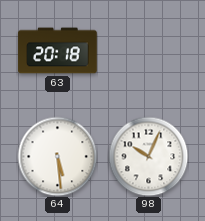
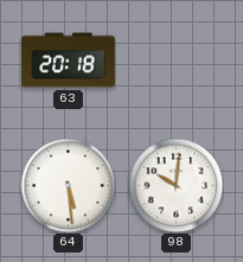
98: 10:04 -> 10:01
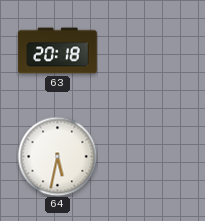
64: 5:29 -> 5:32
98: 10:01 -> none
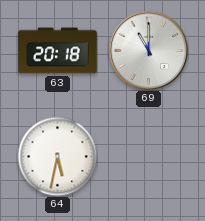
69: none -> 11:00
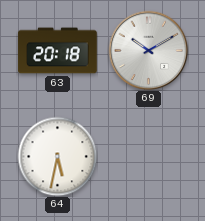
69: 11:00 -> 10:10
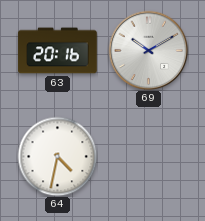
63: 20:18 -> 20:16
64: 5:32 -> 4:32
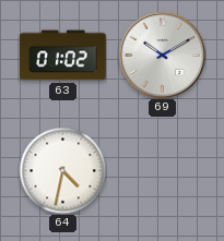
63: 20:16 -> 01:02
